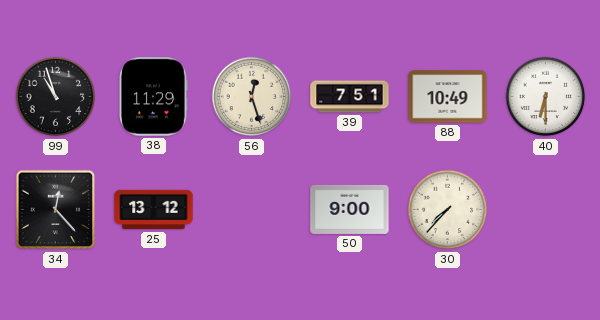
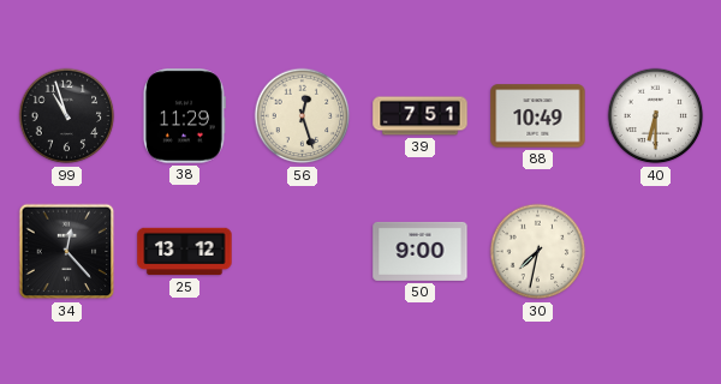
30: 7:37 -> 7:32
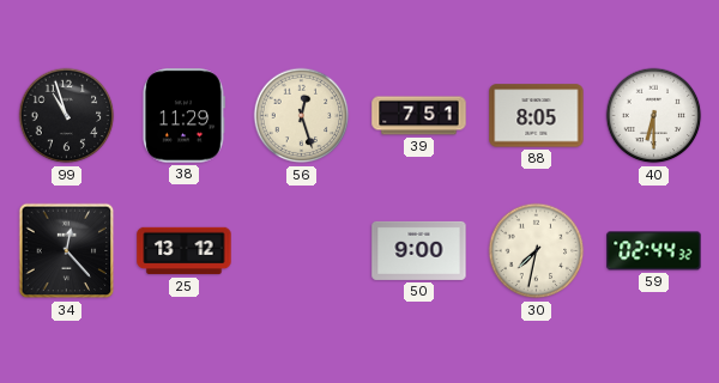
88: 10:49 -> 8:05
59: none -> 02:44
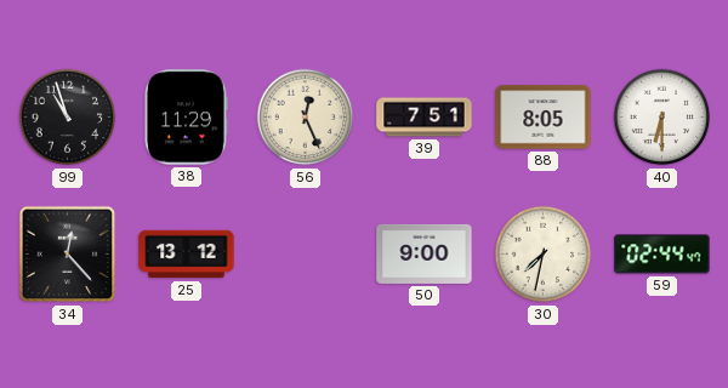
56: 12:27 -> 12:26
59: 02:44:32 -> 02:44:47
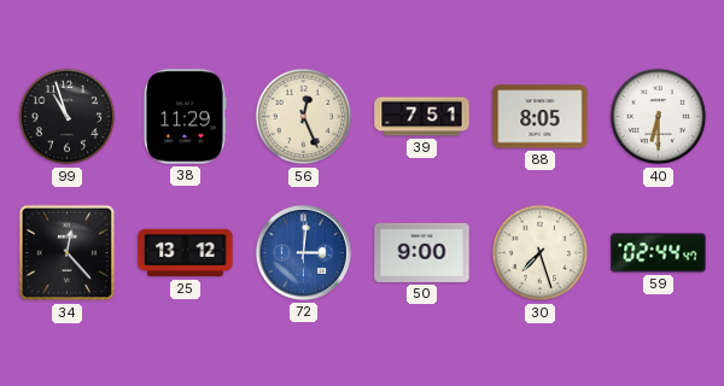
72: none -> 3:01
30: 7:32 -> 7:27
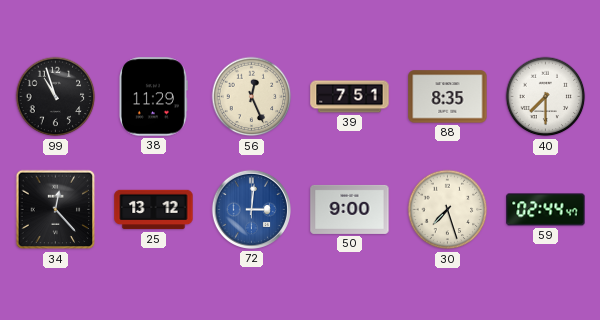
88: 8:05 -> 8:35
40: 6:30 -> 7:30
